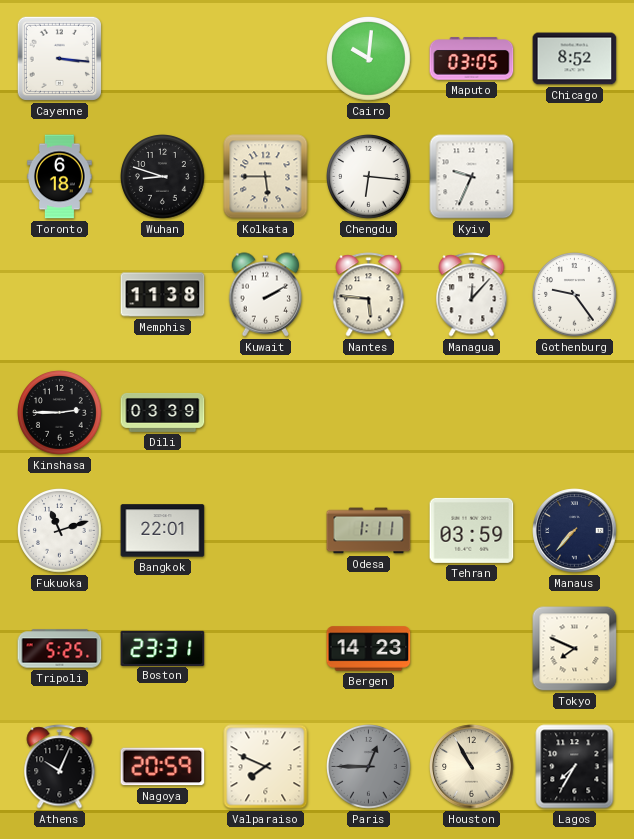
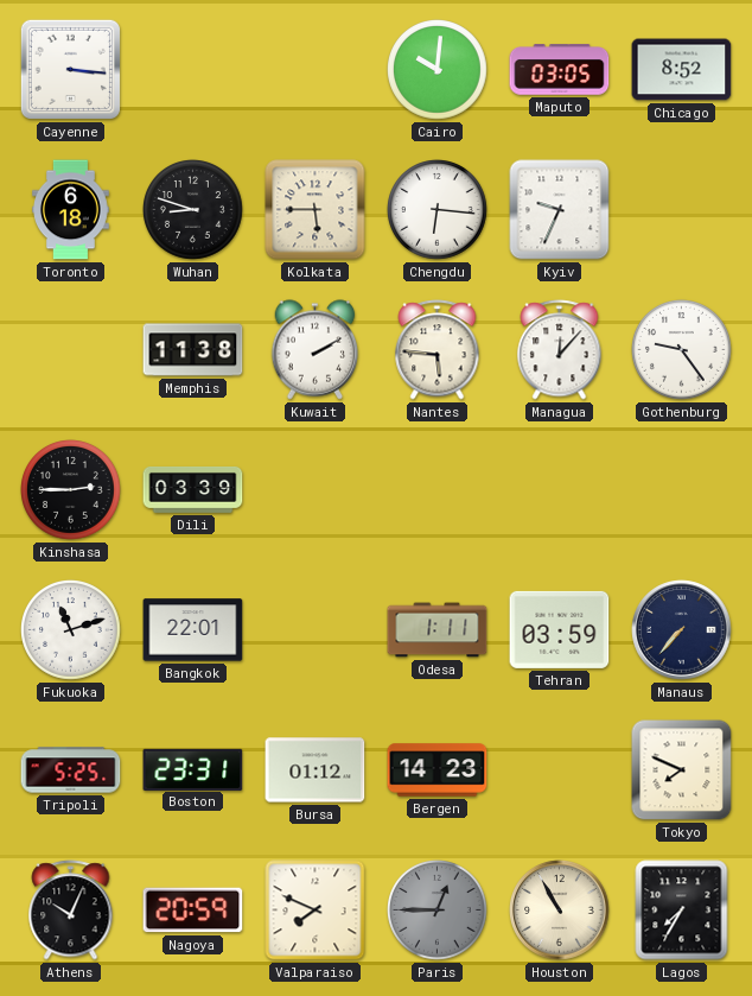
Bursa: none -> 01:12
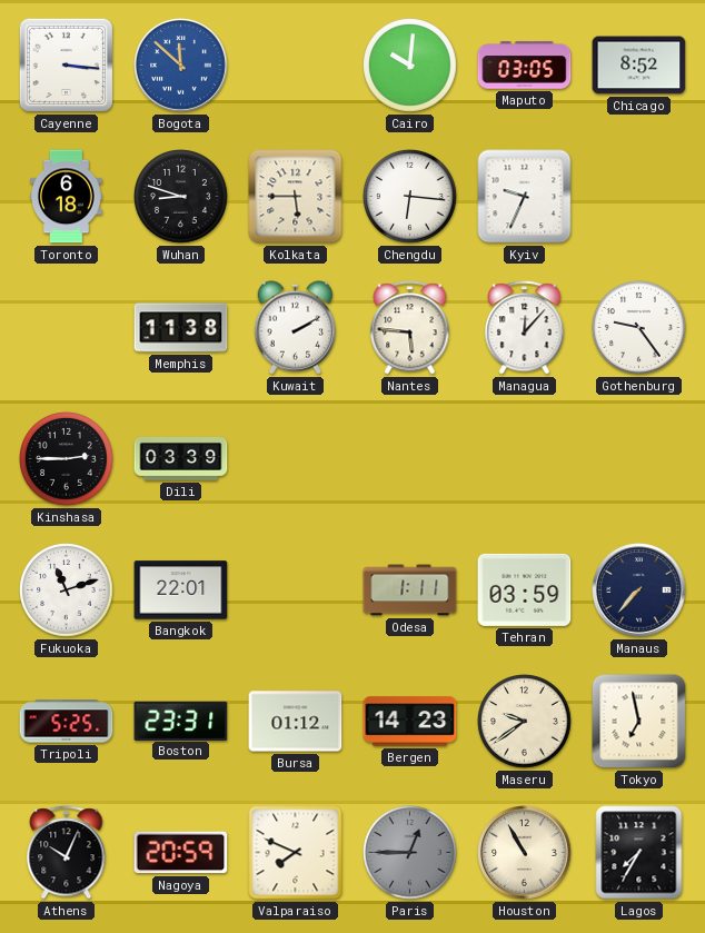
Bogota: none -> 11:52
Maseru: none -> 9:39
Tokyo: 7:49 -> 6:58
